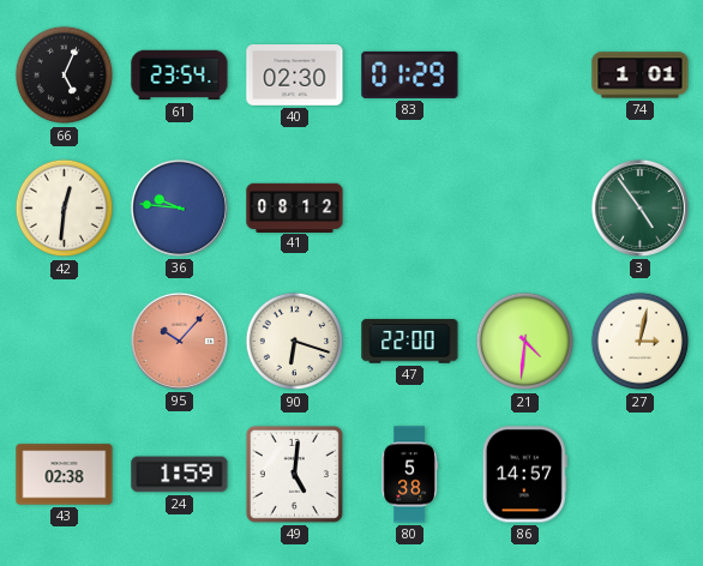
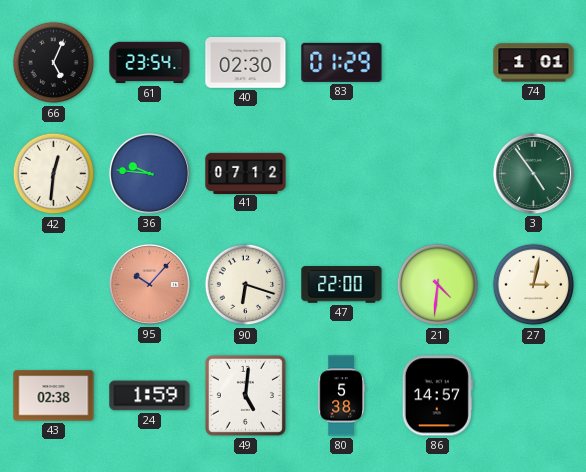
41: 08:12 -> 07:12
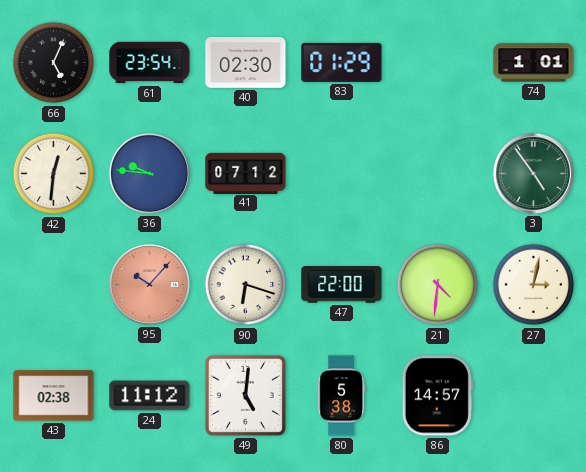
24: 1:59 -> 11:12
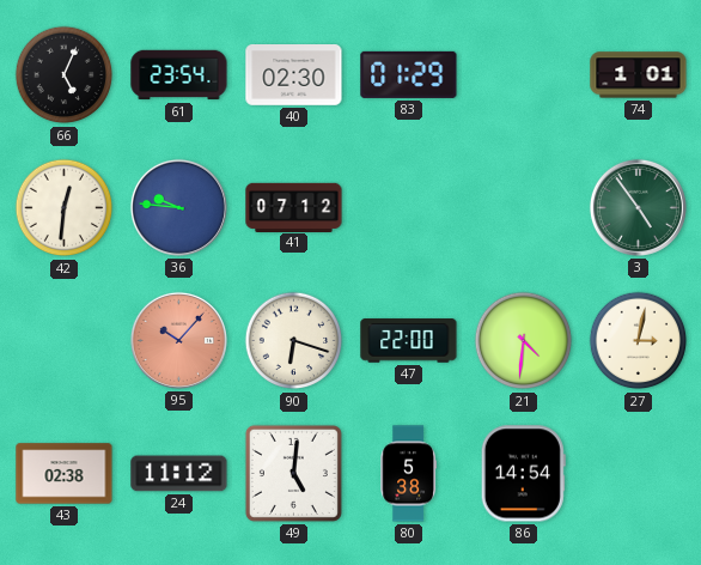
86: 14:57 -> 14:54
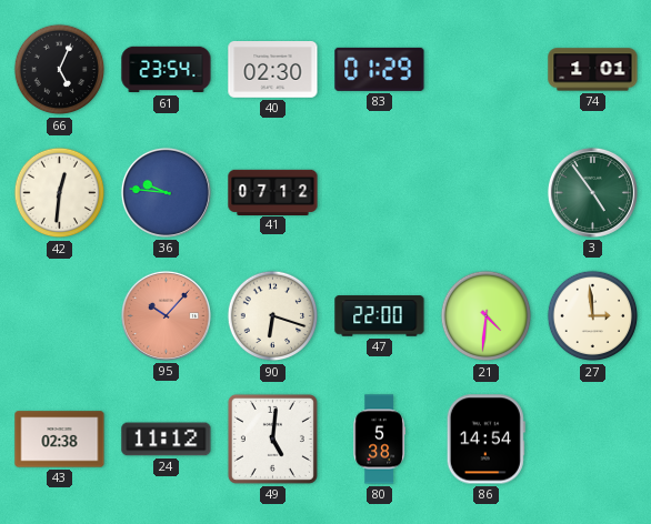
27: 3:02 -> 2:59
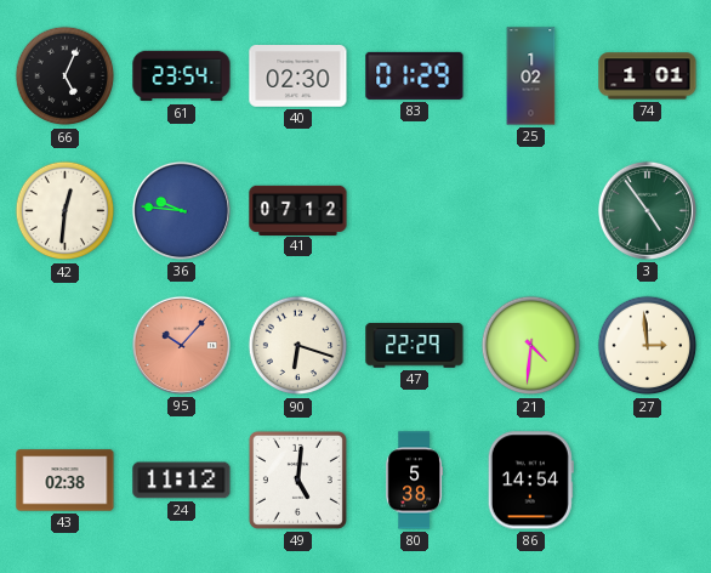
25: none -> 1:02
47: 22:00 -> 22:29
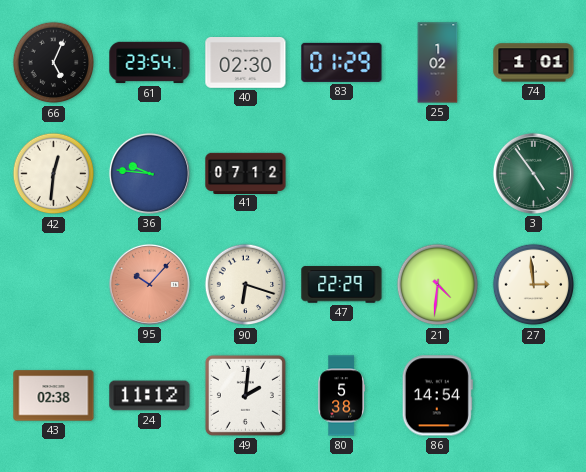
49: 5:01 -> 2:01
